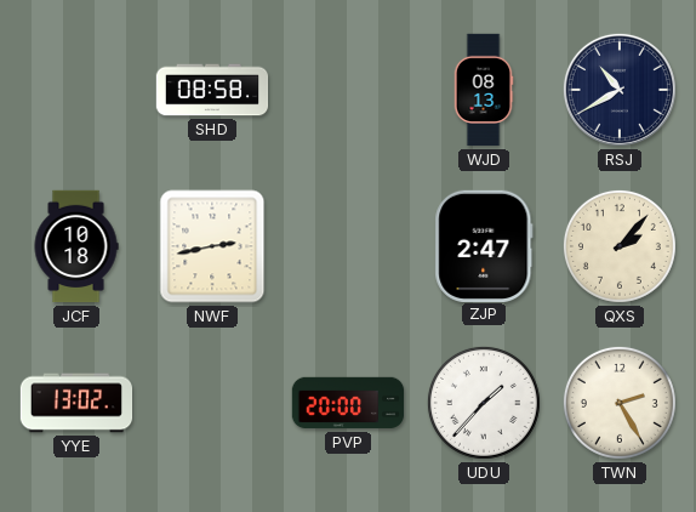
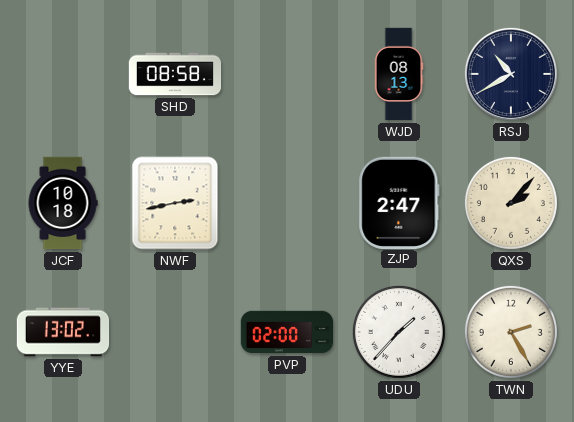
PVP: 20:00 -> 02:00
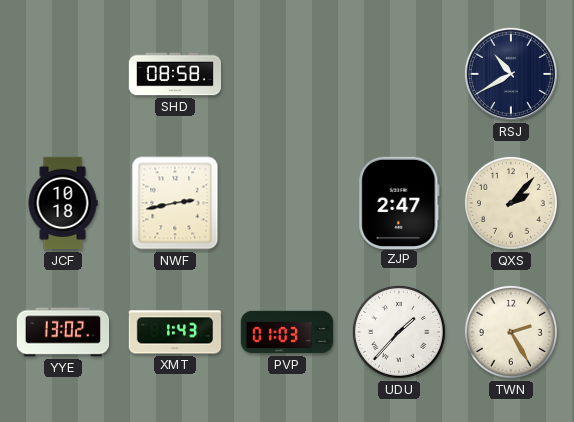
WJD: 08:13 -> none
XMT: none -> 1:43
PVP: 02:00 -> 01:03
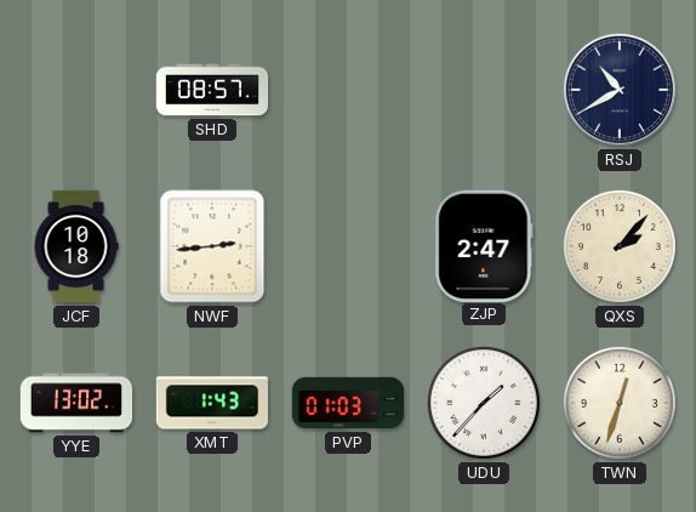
SHD: 08:58 -> 08:57
NWF: 2:43 -> 2:44
TWN: 2:25 -> 12:33
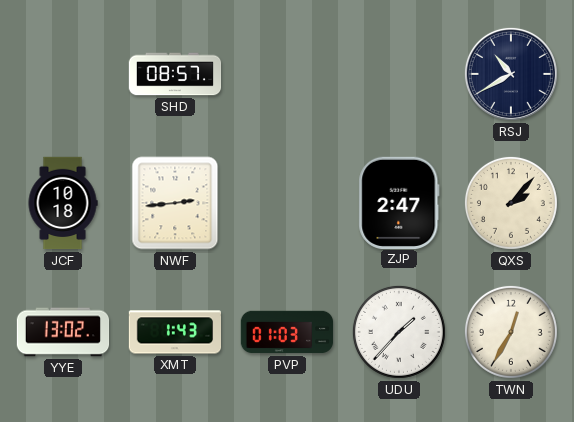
TWN: 12:33 -> 12:35
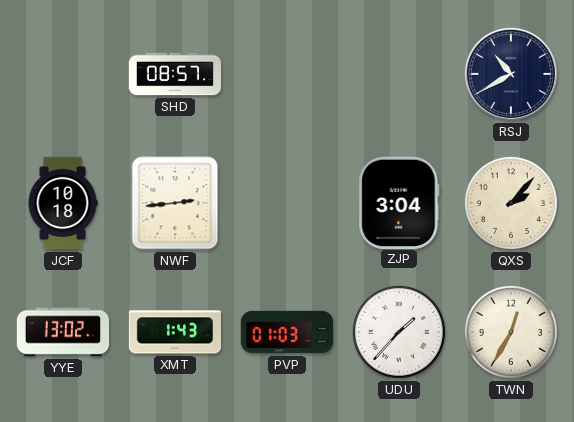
ZJP: 2:47 -> 3:04
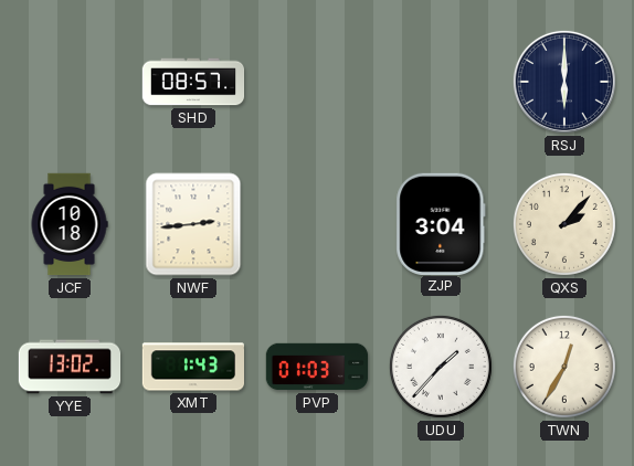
RSJ: 10:40 -> 6:00
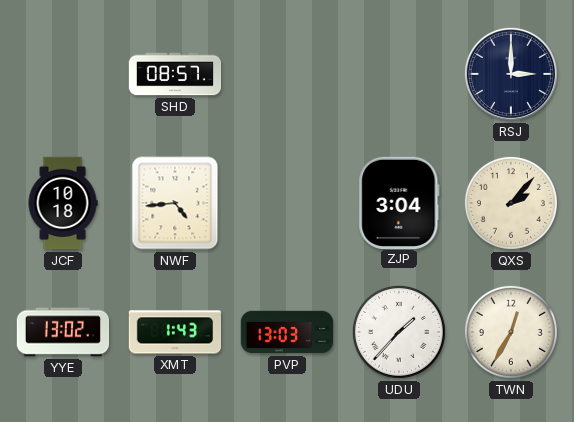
RSJ: 6:00 -> 3:00
NWF: 2:44 -> 4:44
PVP: 01:03 -> 13:03
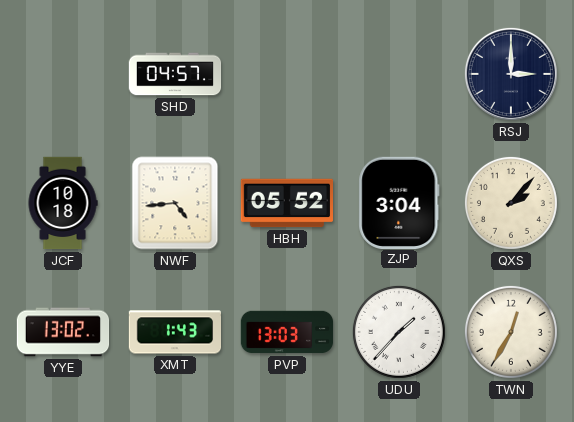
SHD: 08:57 -> 04:57
HBH: none -> 05:52
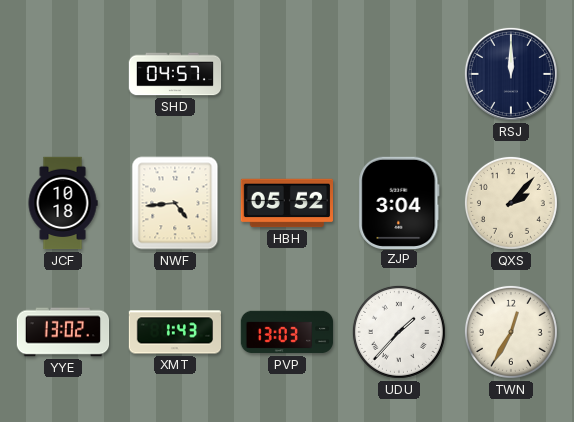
RSJ: 3:00 -> 12:00
